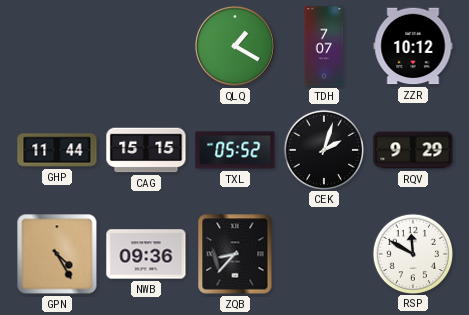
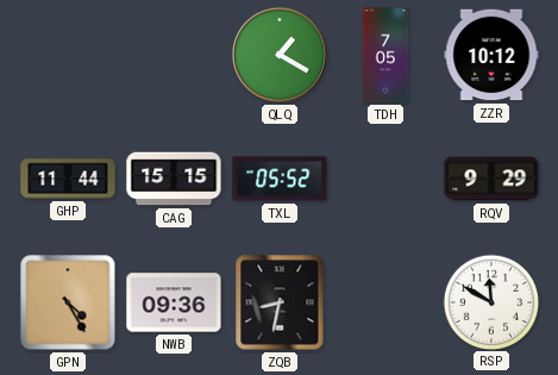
TDH: 7:07 -> 7:05
CEK: 2:03 -> none
ZQB: 8:37 -> 8:32
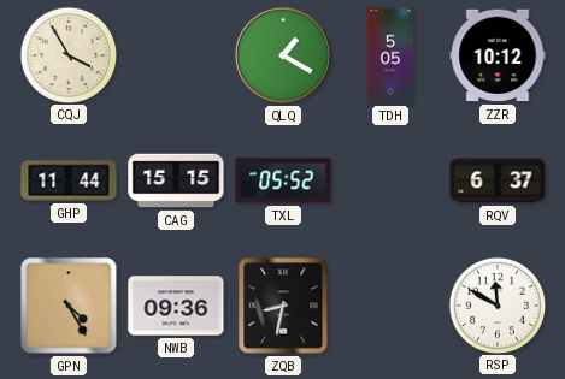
CQJ: none -> 3:55
TDH: 7:05 -> 5:05
RQV: 9:29 -> 6:37
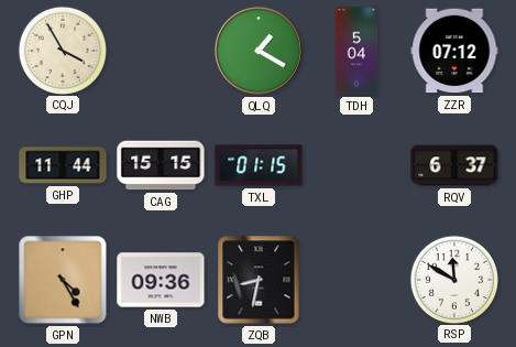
TDH: 5:05 -> 5:04
ZZR: 10:12 -> 07:12
TXL: 05:52 -> 01:15
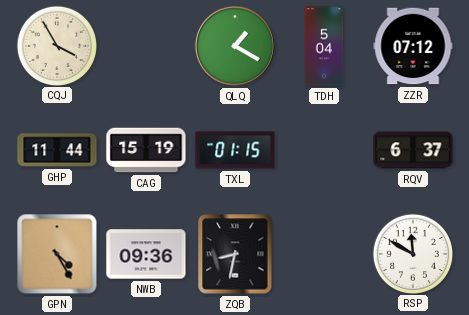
CAG: 15:15 -> 15:19
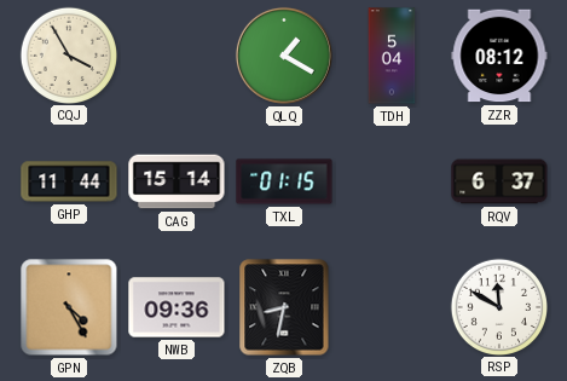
ZZR: 07:12 -> 08:12
CAG: 15:19 -> 15:14
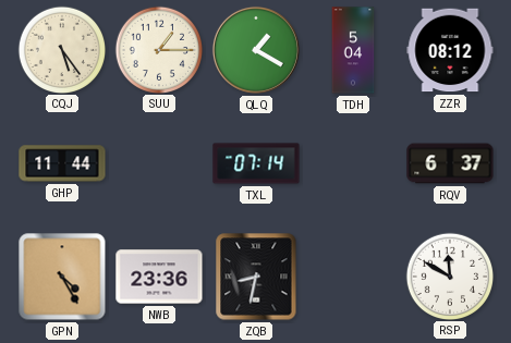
CQJ: 3:55 -> 5:24
SUU: none -> 1:15
CAG: 15:14 -> none
TXL: 01:15 -> 07:14
NWB: 09:36 -> 23:36
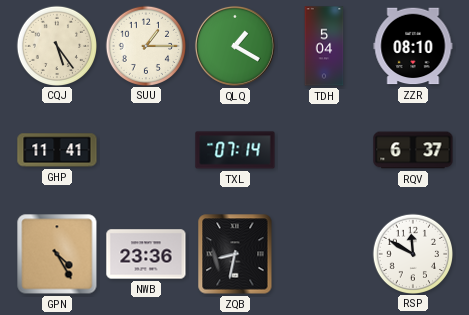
ZZR: 08:12 -> 08:10
GHP: 11:44 -> 11:41
